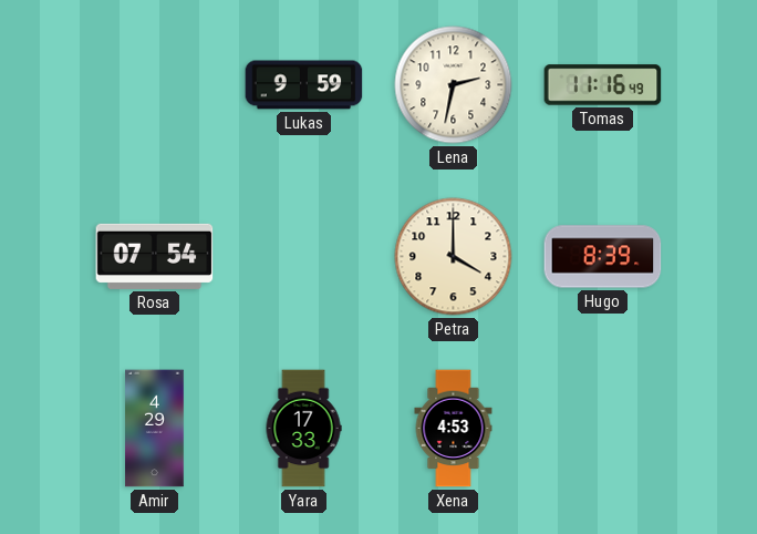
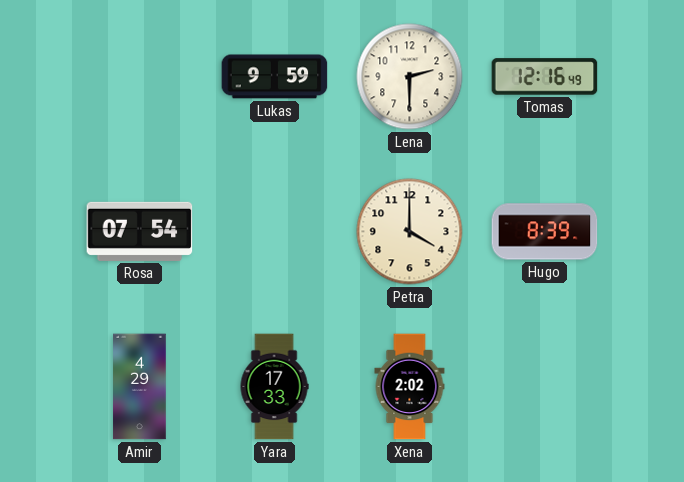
Lena: 2:32 -> 2:30
Tomas: 11:16 -> 12:16
Xena: 4:53 -> 2:02
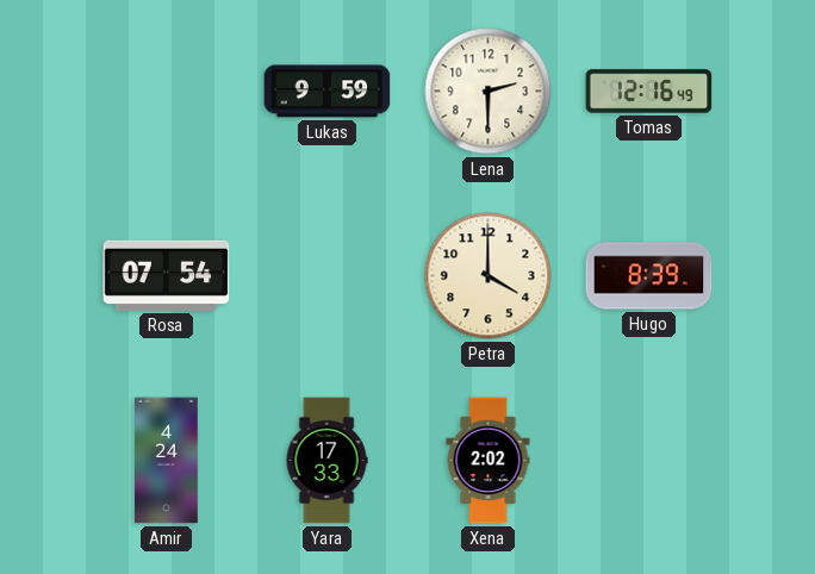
Amir: 4:29 -> 4:24
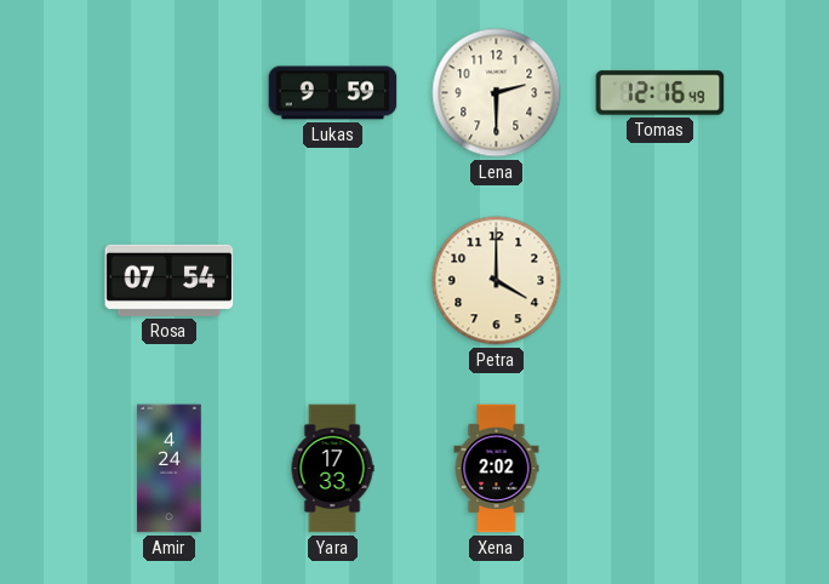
Hugo: 8:39 -> none
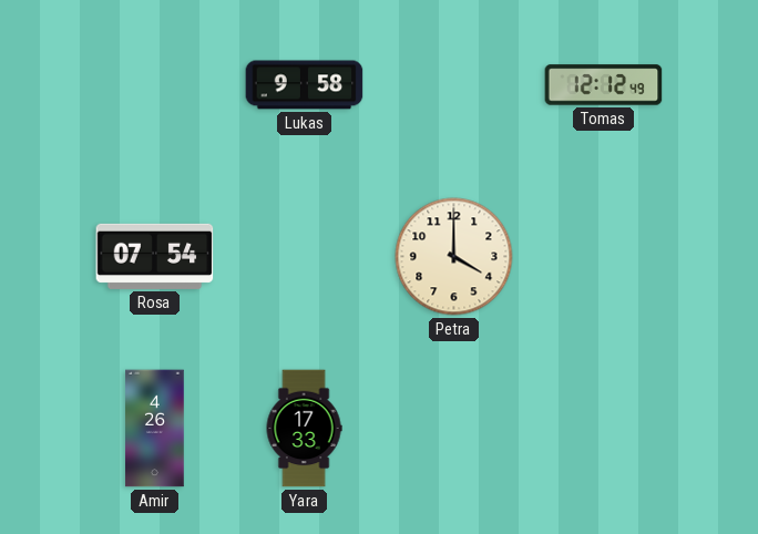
Lukas: 9:59 -> 9:58
Lena: 2:30 -> none
Tomas: 12:16 -> 12:12
Amir: 4:24 -> 4:26
Xena: 2:02 -> none
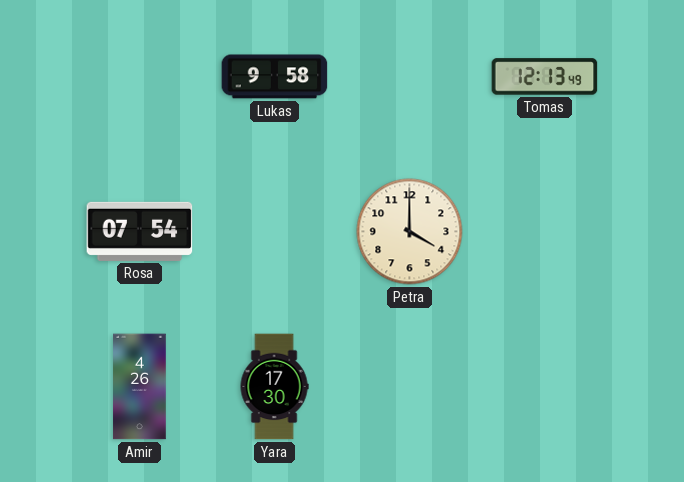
Tomas: 12:12 -> 12:13
Yara: 17:33 -> 17:30
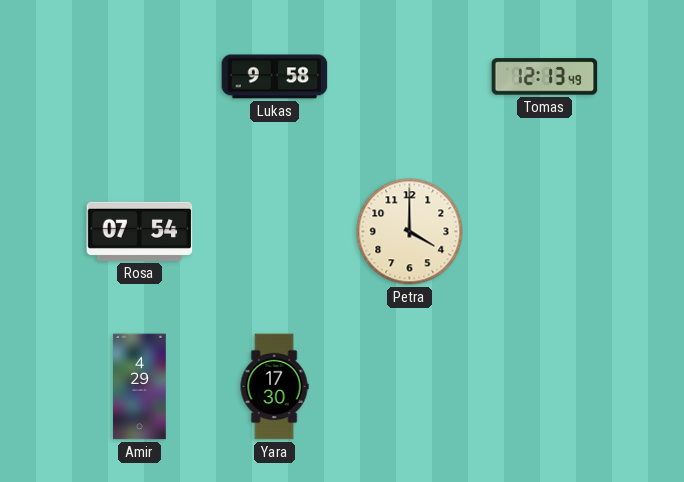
Amir: 4:26 -> 4:29
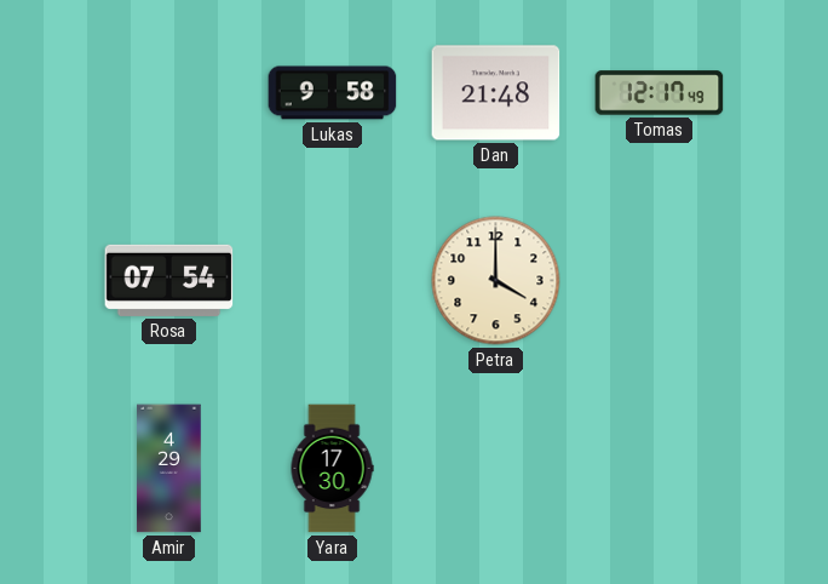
Dan: none -> 21:48
Tomas: 12:13 -> 12:17
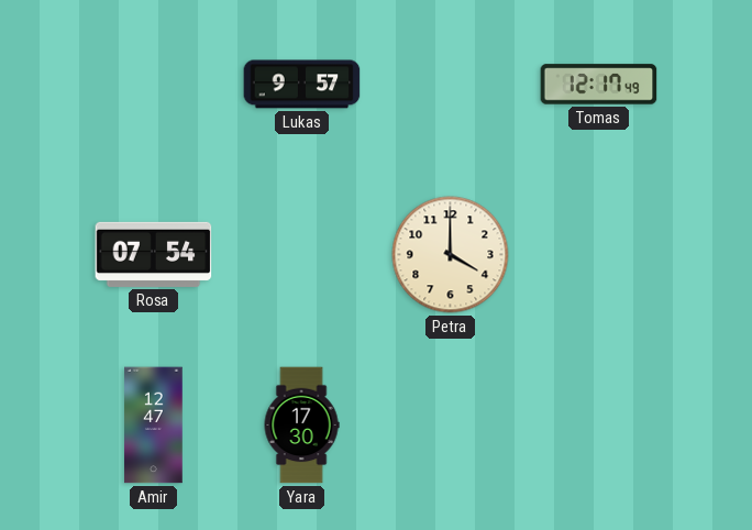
Lukas: 9:58 -> 9:57
Dan: 21:48 -> none
Amir: 4:29 -> 12:47
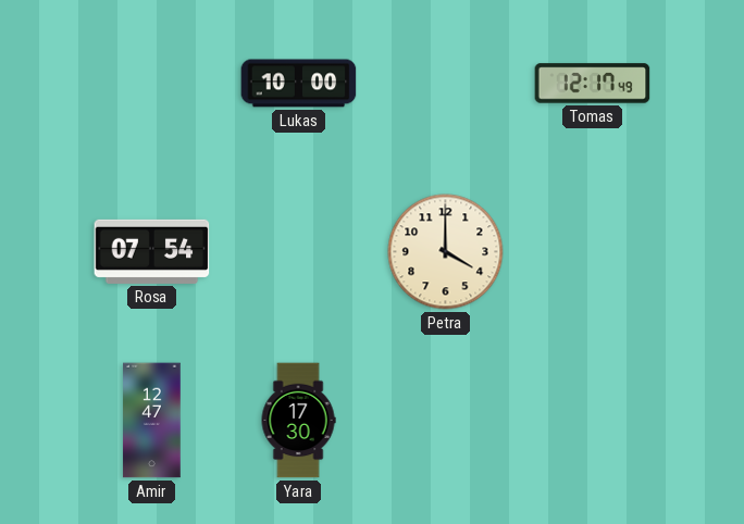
Lukas: 9:57 -> 10:00
